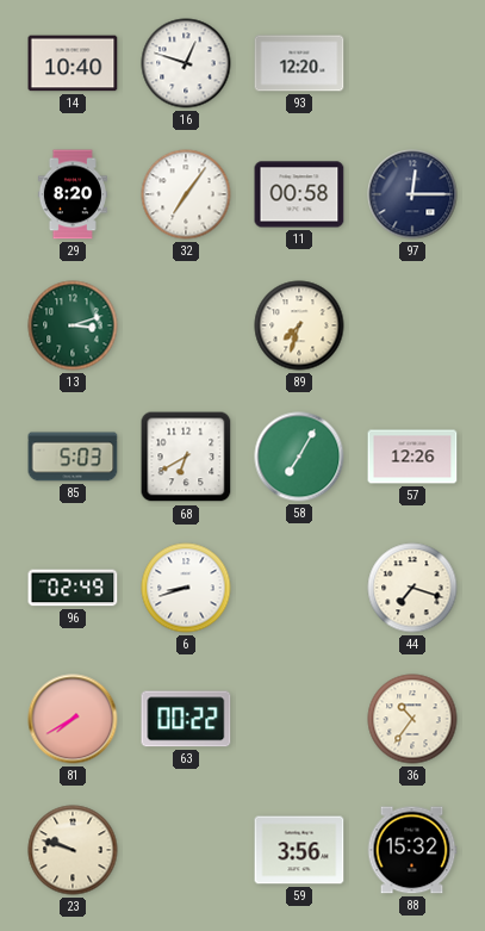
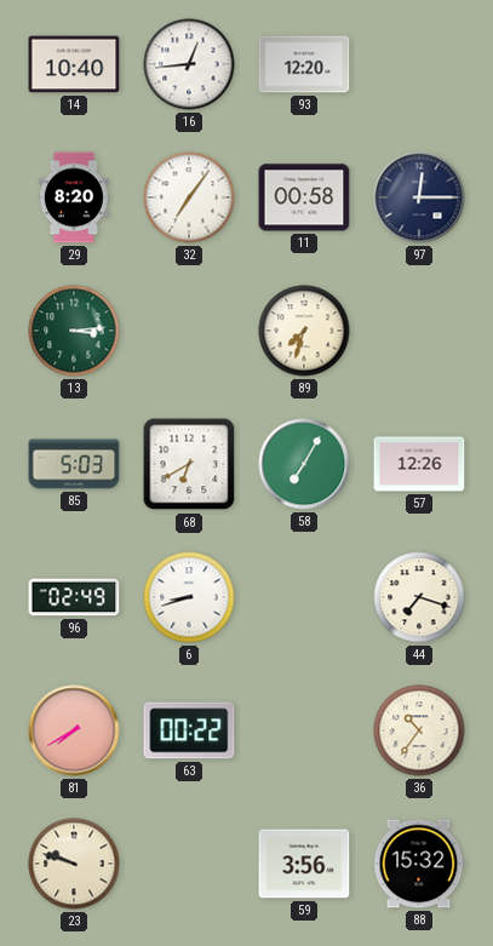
16: 12:48 -> 12:44
13: 3:12 -> 3:14
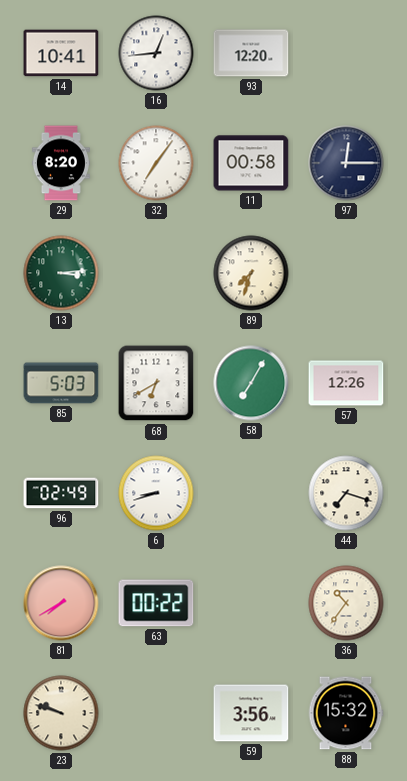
14: 10:40 -> 10:41
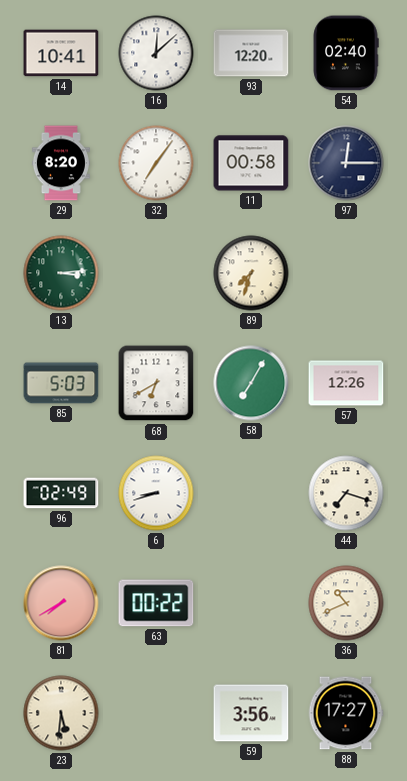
16: 12:44 -> 12:08
54: none -> 02:40
36: 10:36 -> 10:41
23: 9:48 -> 5:31
88: 15:32 -> 17:27
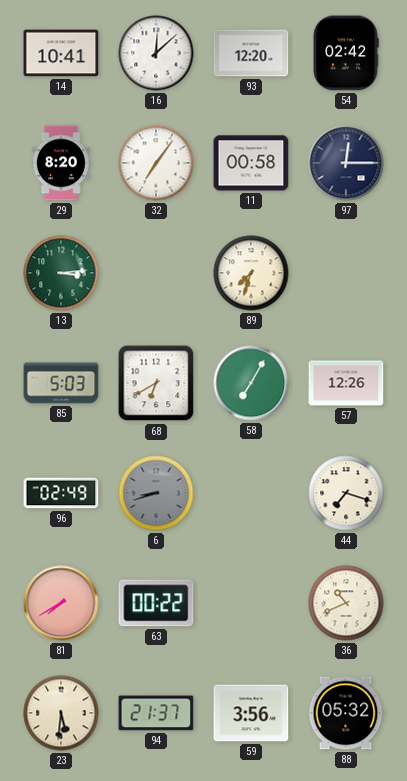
54: 02:40 -> 02:42
6 dial: white -> grey
94: none -> 21:37
88: 17:27 -> 05:32
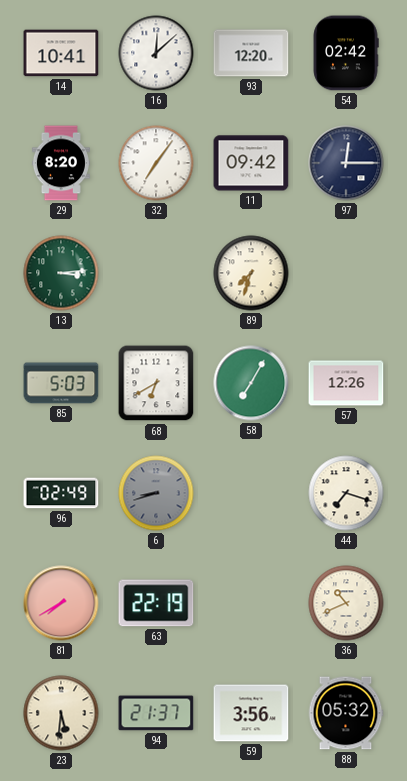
11: 00:58 -> 09:42
63: 00:22 -> 22:19
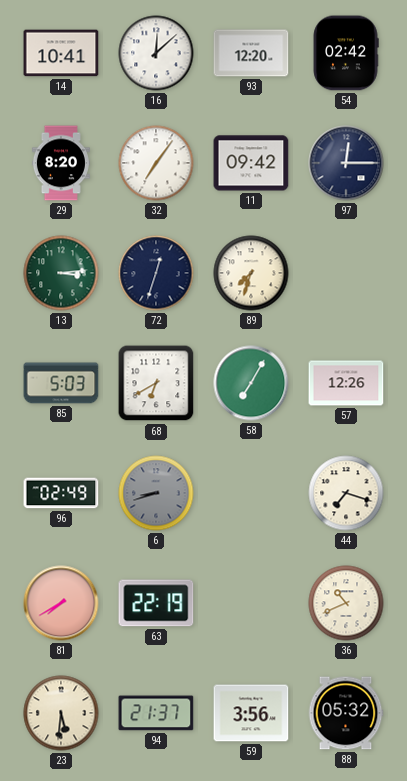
72: none -> 12:33
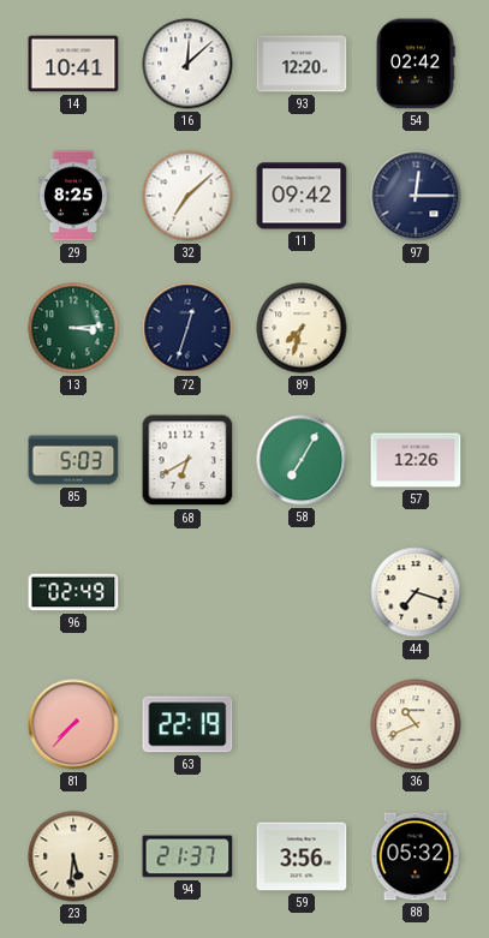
29: 8:20 -> 8:25
32: 7:06 -> 7:08
6: 8:42 -> none
81: 7:40 -> 7:37
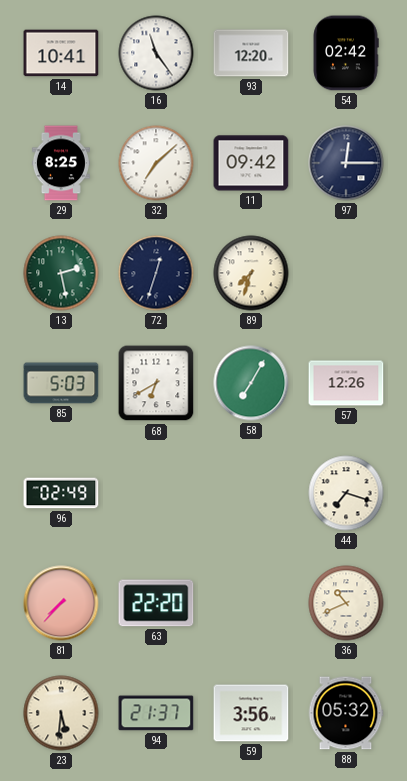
16: 12:08 -> 11:24
13: 3:14 -> 2:28
63: 22:19 -> 22:20
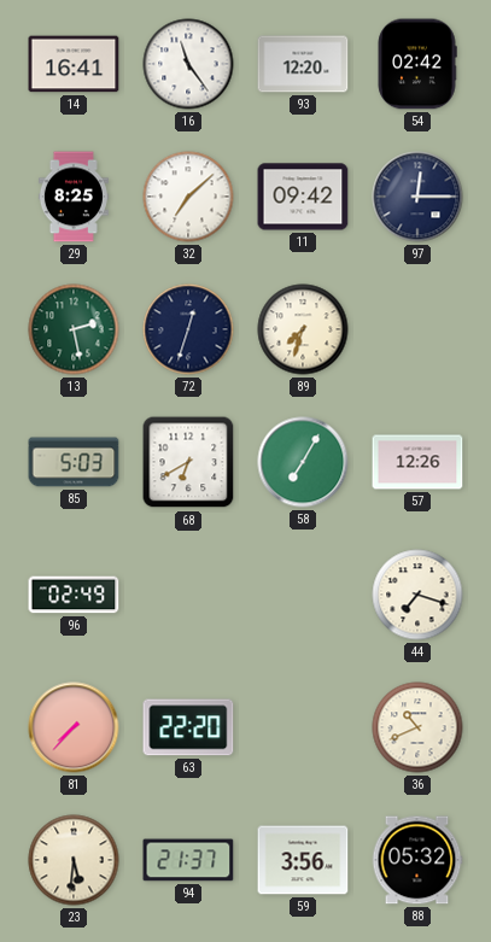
14: 10:41 -> 16:41
